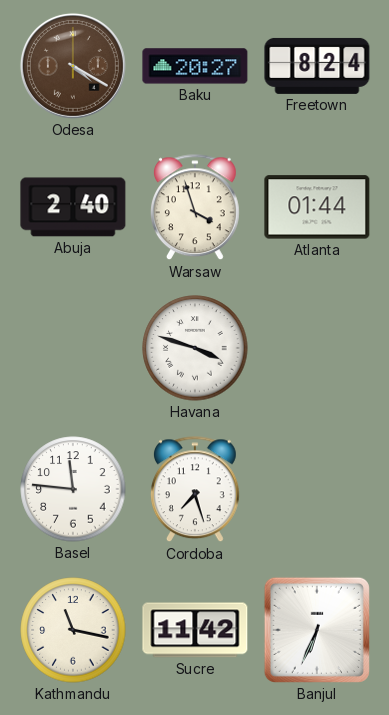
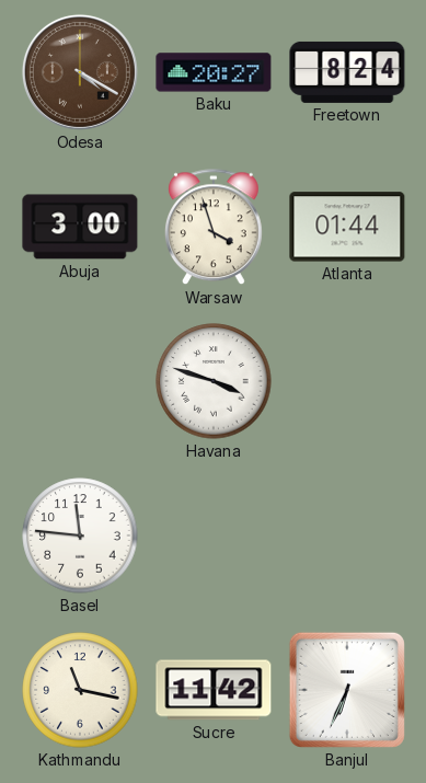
Abuja: 2:40 -> 3:00
Cordoba: 7:27 -> none
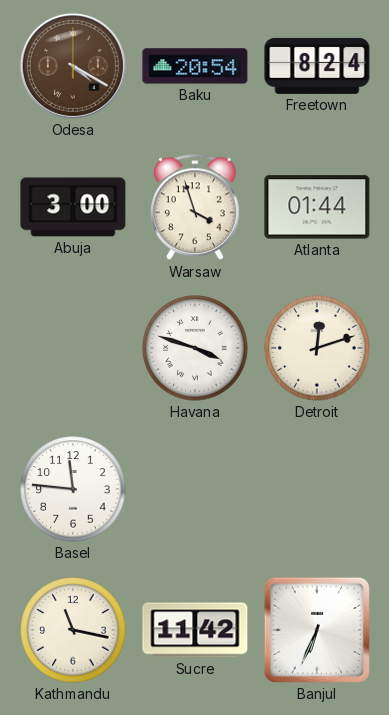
Baku: 20:27 -> 20:54
Detroit: none -> 12:12
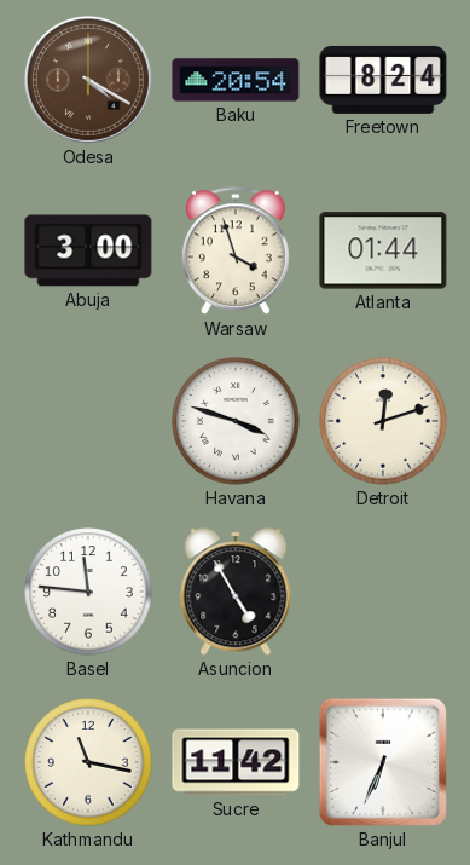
Asuncion: none -> 4:55
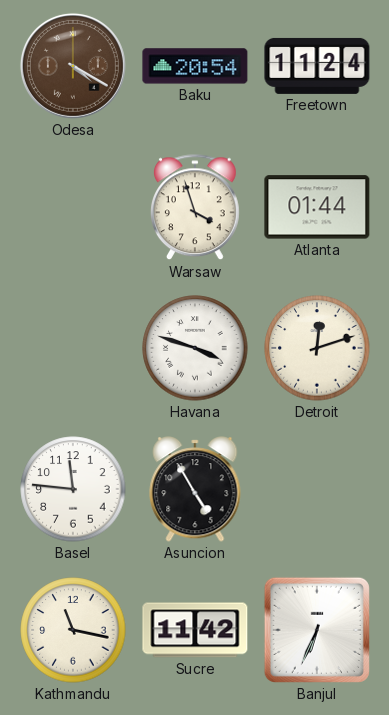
Freetown: 8:24 -> 11:24
Abuja: 3:00 -> none
